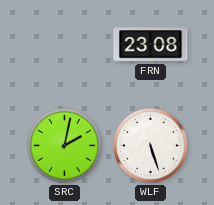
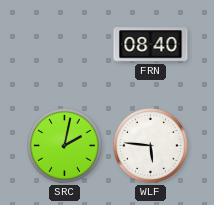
FRN: 23:08 -> 08:40
WLF: 5:27 -> 5:46
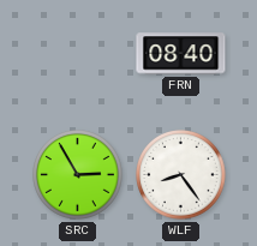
SRC: 2:02 -> 2:55
WLF: 5:46 -> 8:24
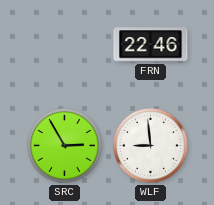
FRN: 08:40 -> 22:46
WLF: 8:24 -> 8:59
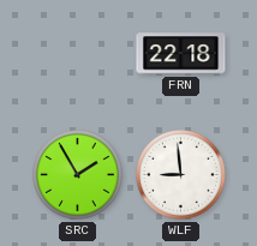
FRN: 22:46 -> 22:18
SRC: 2:55 -> 1:55
